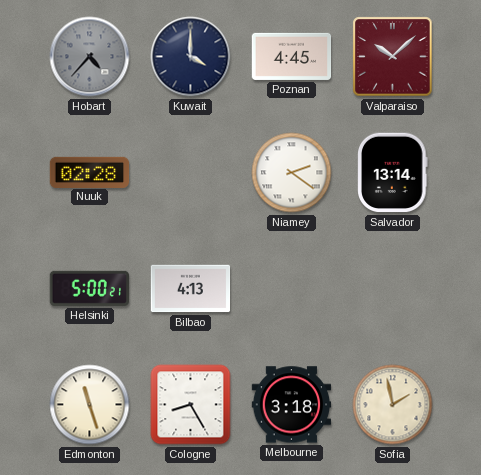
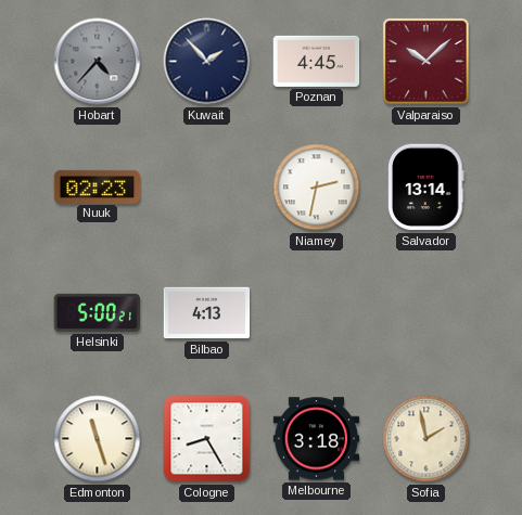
Kuwait: 4:00 -> 1:53
Nuuk: 02:28 -> 02:23
Niamey: 2:21 -> 2:32
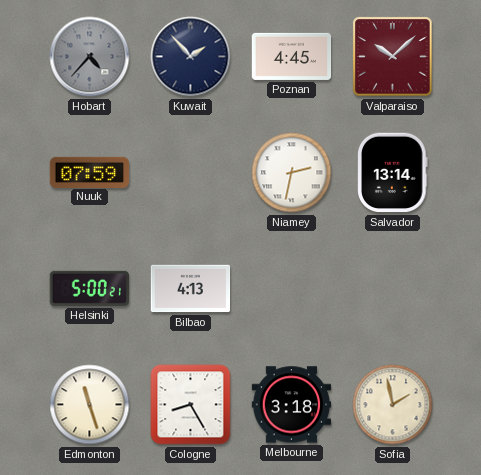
Nuuk: 02:23 -> 07:59
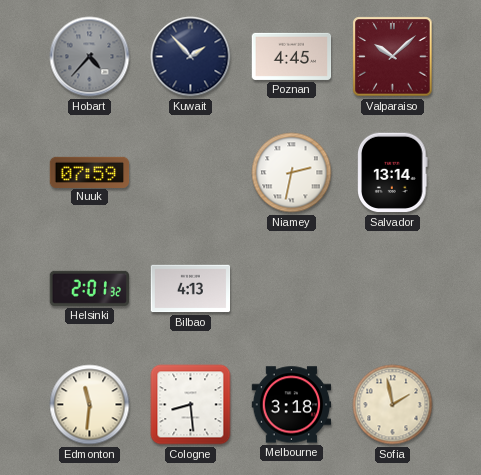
Helsinki: 5:00 -> 2:01
Edmonton: 11:27 -> 11:31
Cologne: 8:25 -> 8:29
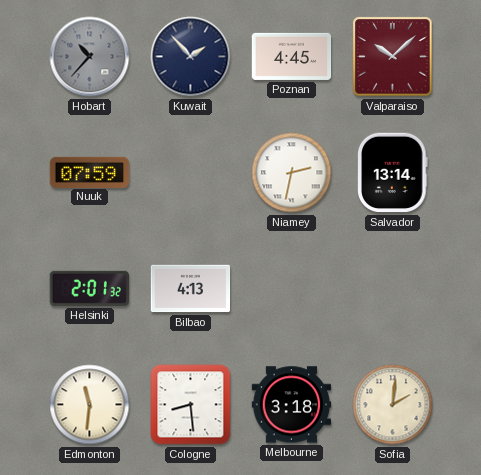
Hobart: 4:37 -> 10:37
Sofia: 1:58 -> 2:01
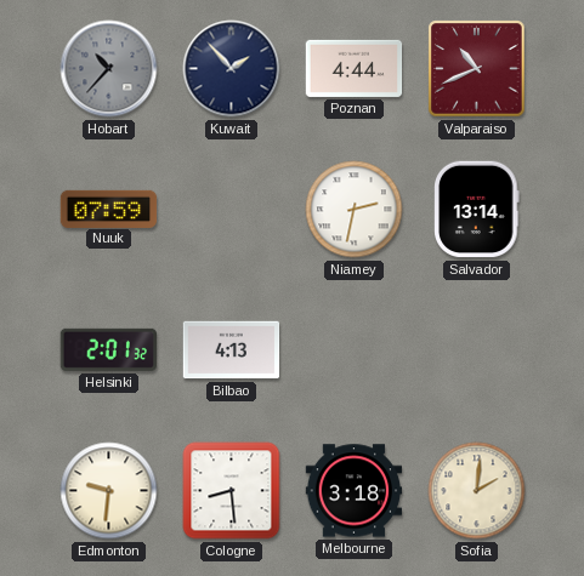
Poznan: 4:45 -> 4:44
Valparaiso: 10:08 -> 10:41
Edmonton: 11:31 -> 9:31
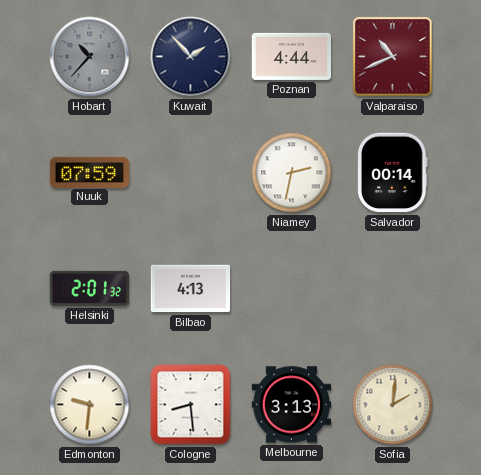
Salvador: 13:14 -> 00:14
Melbourne: 3:18 -> 3:13
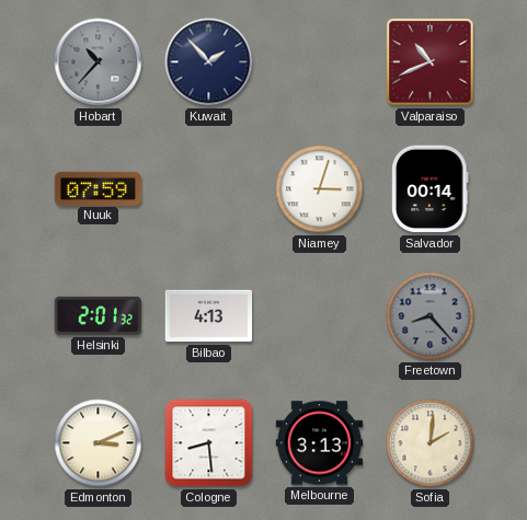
Poznan: 4:44 -> none
Niamey: 2:32 -> 3:03
Freetown: none -> 8:23
Edmonton: 9:31 -> 3:11
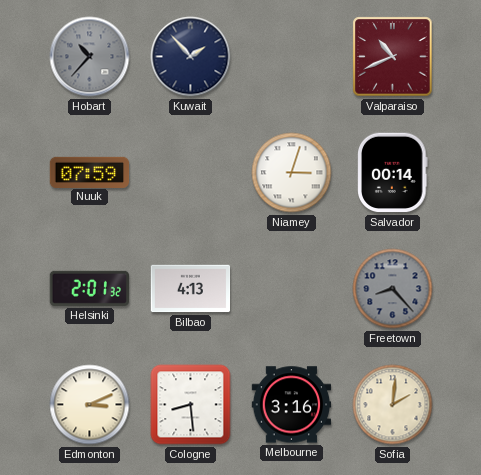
Melbourne: 3:13 -> 3:16
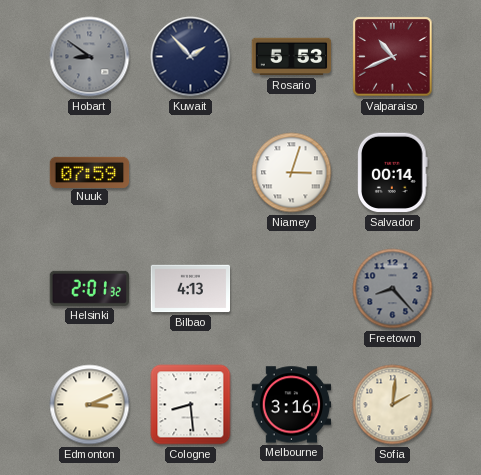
Hobart: 10:37 -> 8:51
Rosario: none -> 5:53
